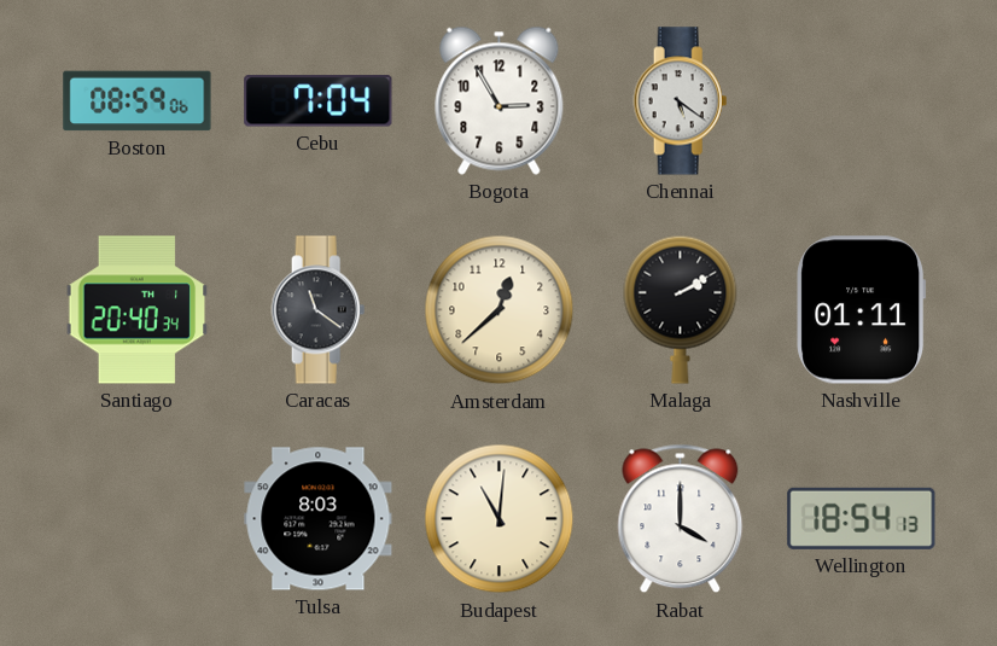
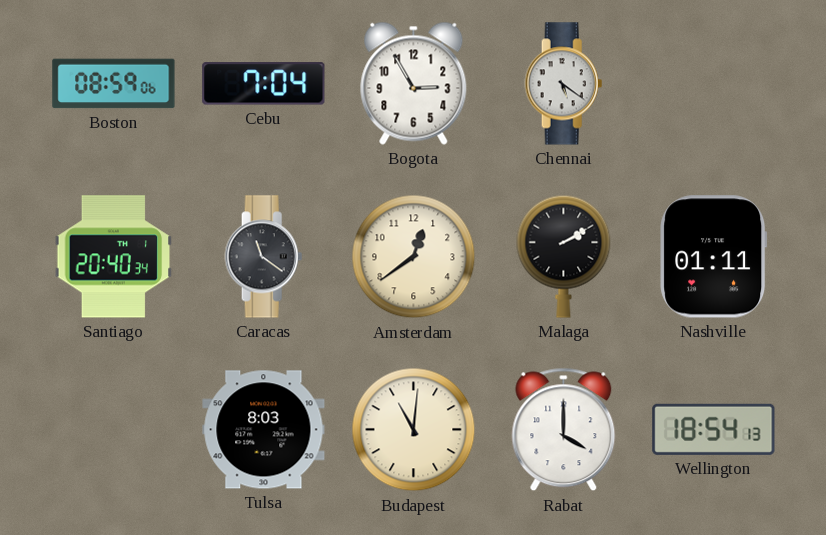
Amsterdam: 12:38 -> 12:39
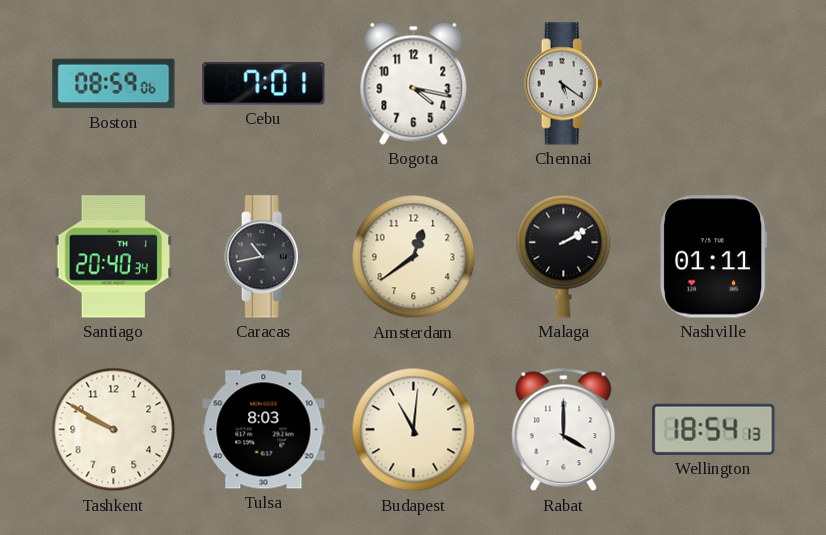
Cebu: 7:04 -> 7:01
Bogota: 2:55 -> 4:17
Caracas: 11:21 -> 10:43
Tashkent: none -> 9:50
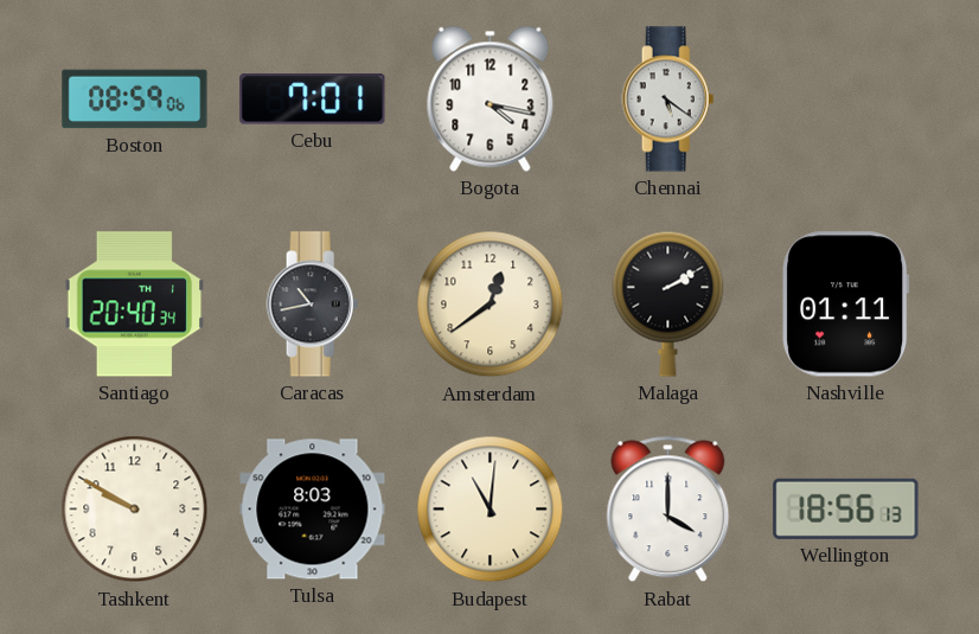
Wellington: 18:54 -> 18:56
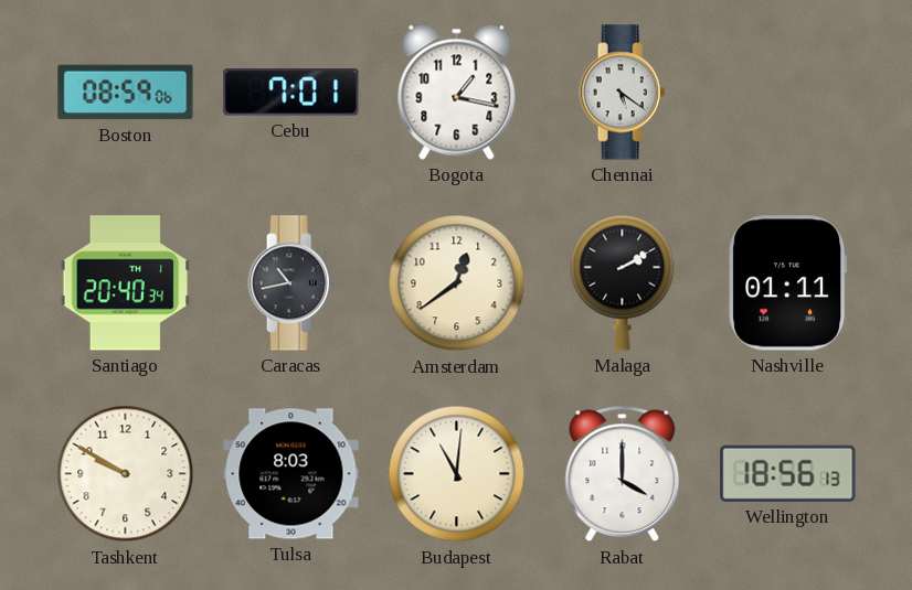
Bogota: 4:17 -> 1:17
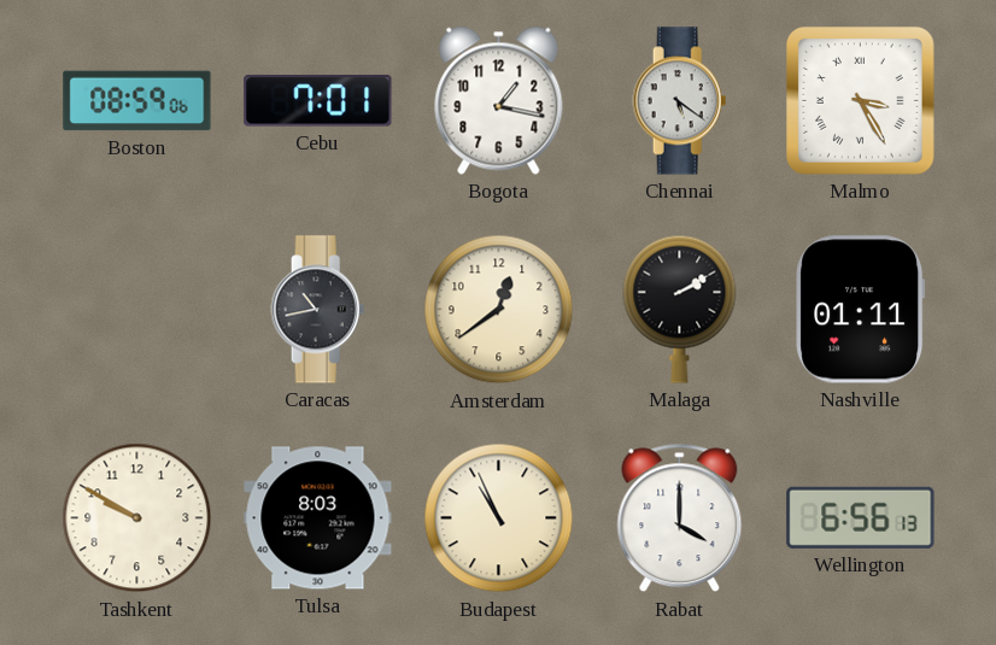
Malmo: none -> 3:25
Santiago: 20:40 -> none
Budapest: 11:01 -> 10:56
Wellington: 18:56 -> 6:56
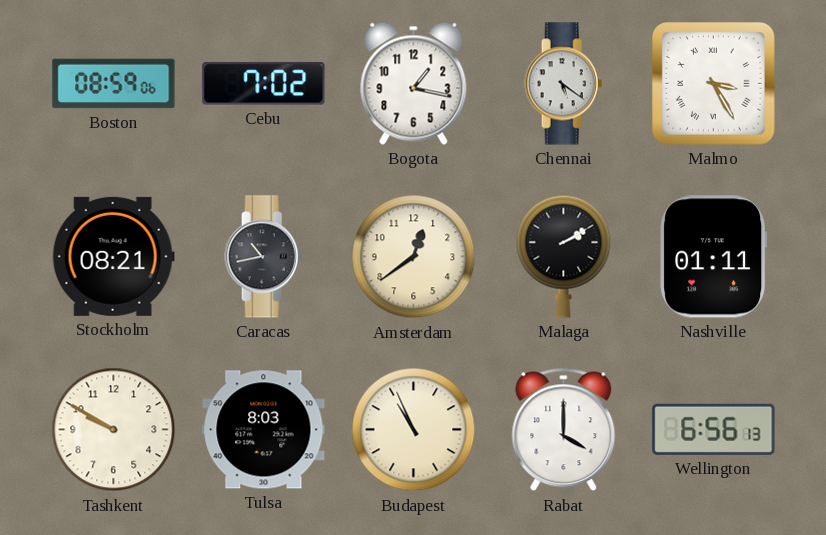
Cebu: 7:01 -> 7:02
Stockholm: none -> 08:21
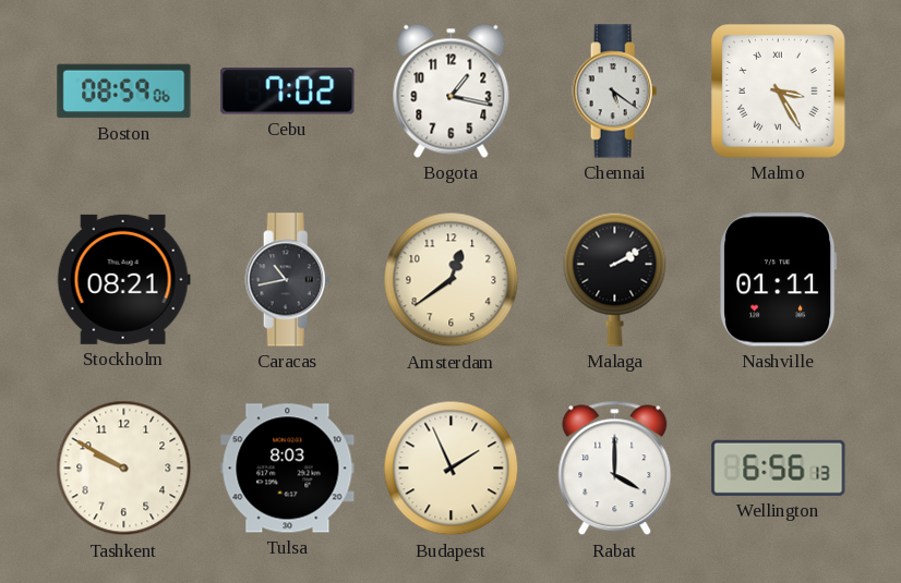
Budapest: 10:56 -> 1:56
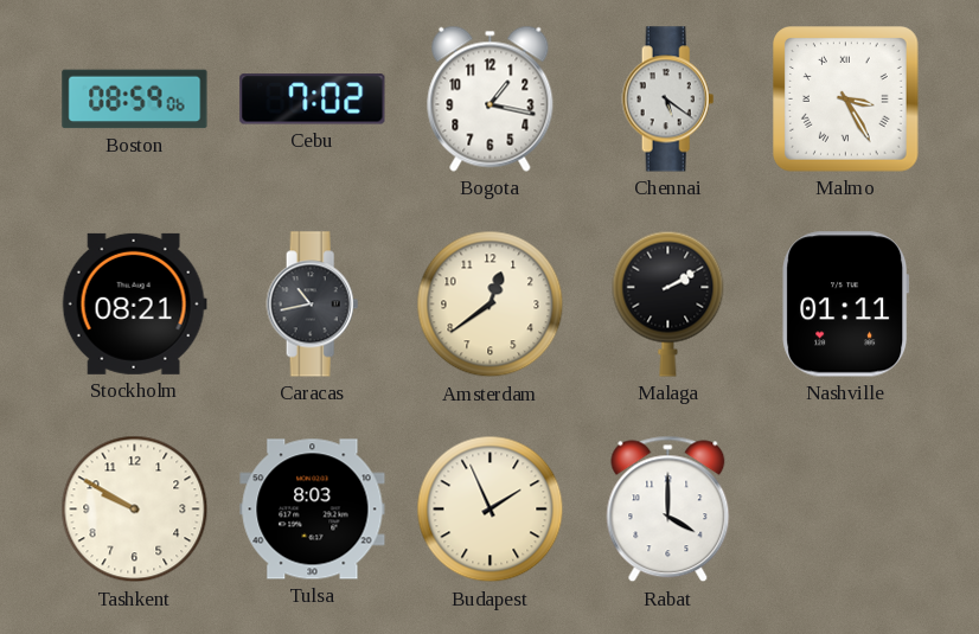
Wellington: 6:56 -> none
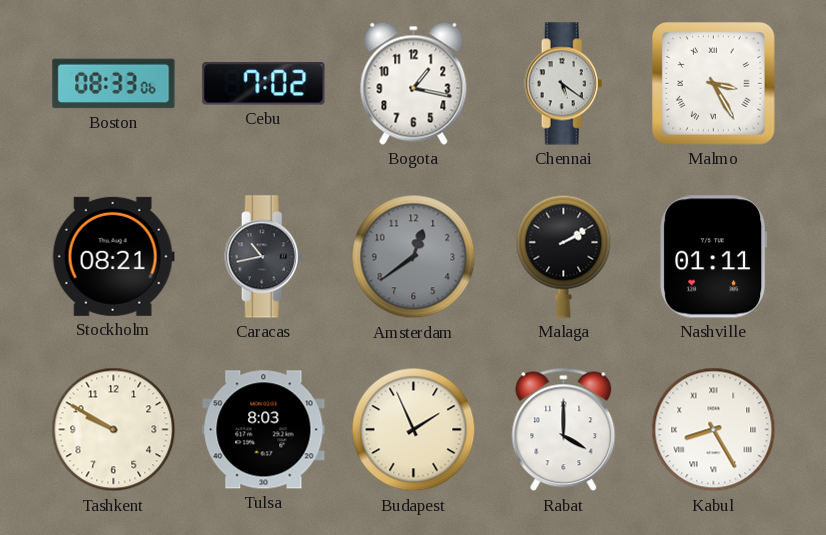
Boston: 08:59 -> 08:33
Amsterdam dial: cream -> grey
Kabul: none -> 8:25
